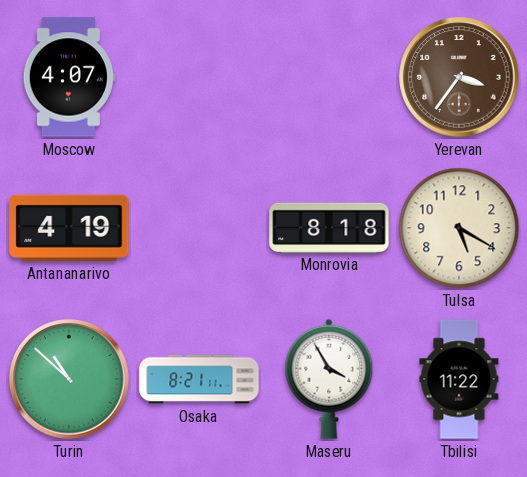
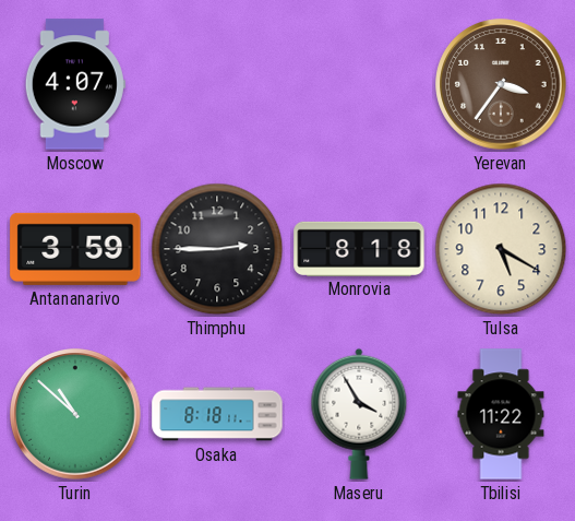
Antananarivo: 4:19 -> 3:59
Thimphu: none -> 2:45
Osaka: 8:21 -> 8:18
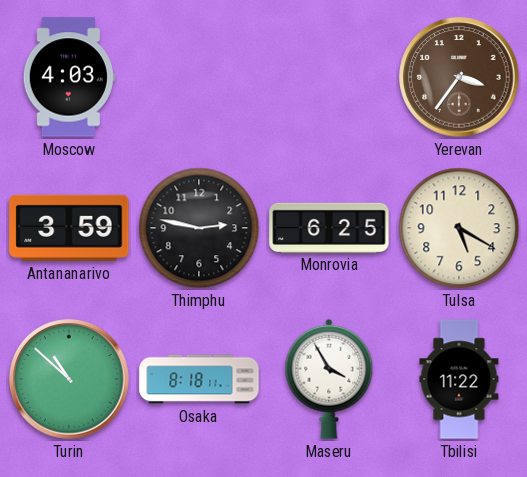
Moscow: 4:07 -> 4:03
Thimphu: 2:45 -> 2:47
Monrovia: 8:18 -> 6:25
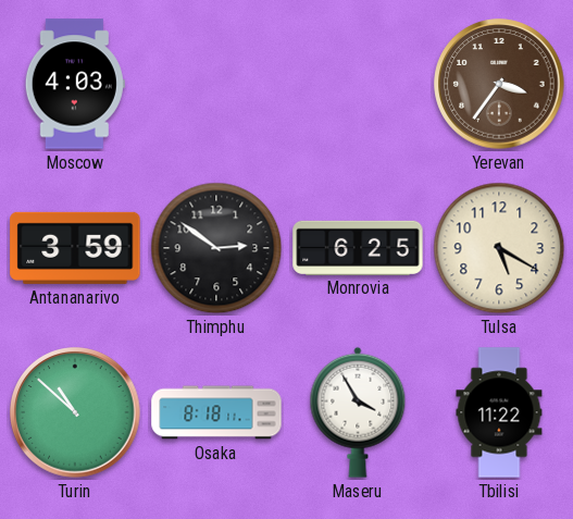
Thimphu: 2:47 -> 2:51
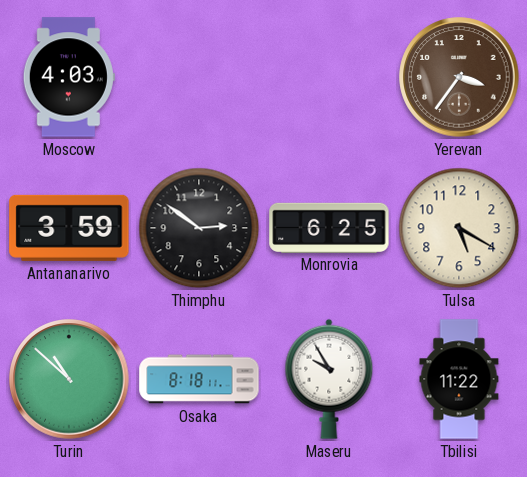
Maseru: 3:55 -> 9:55
